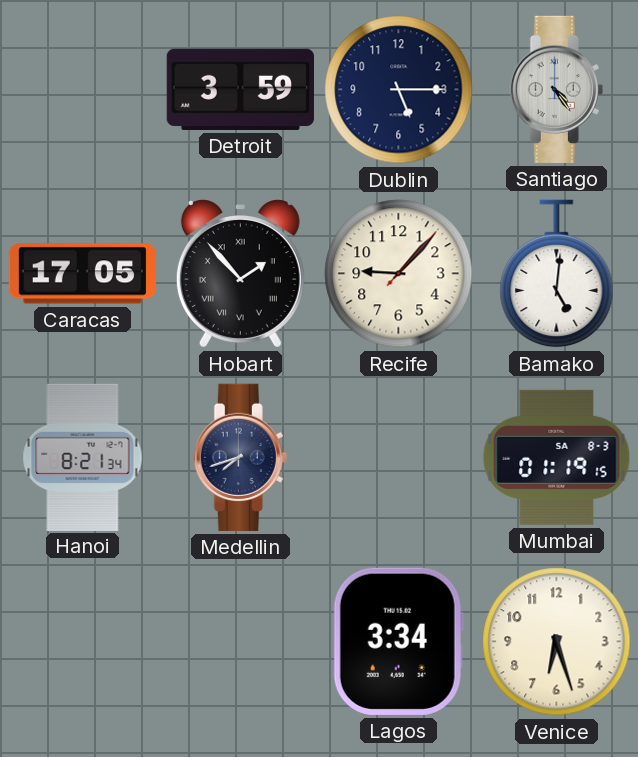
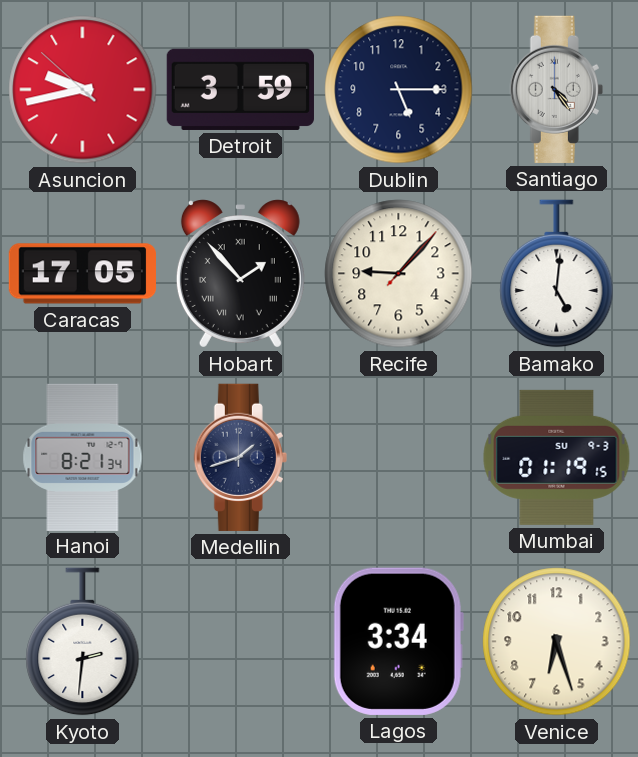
Asuncion: none -> 9:42
Medellin: 7:42 -> 1:42
Mumbai date: SA 8-3 -> SU 9-3
Kyoto: none -> 2:31
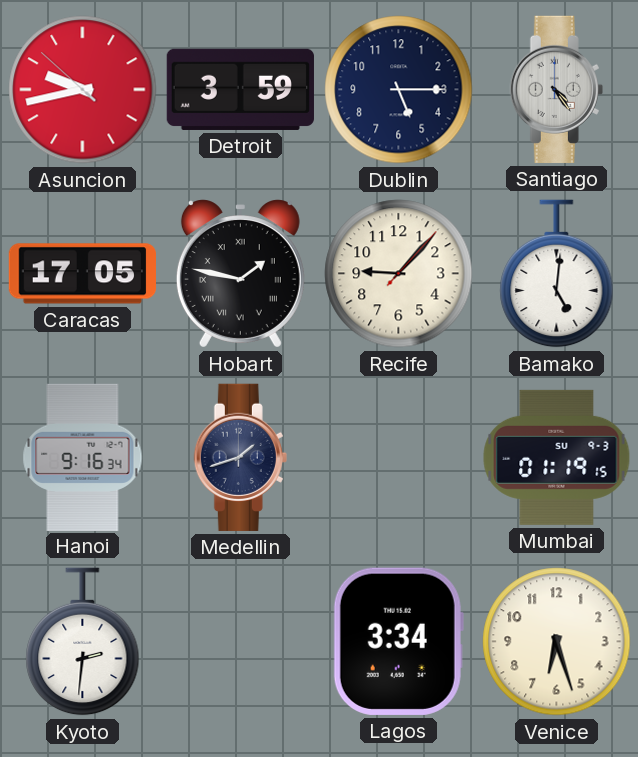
Hobart: 1:53 -> 1:47
Hanoi: 8:21 -> 9:16
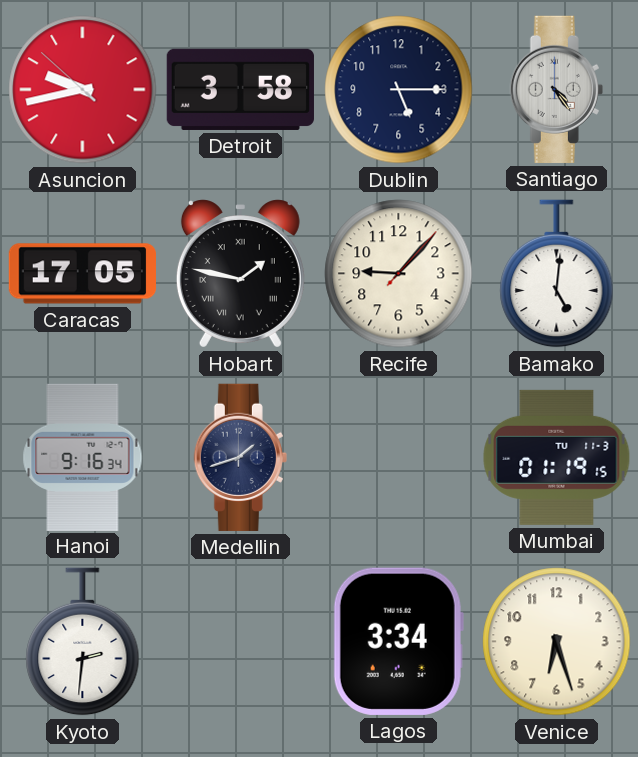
Detroit: 3:59 -> 3:58
Mumbai date: SU 9-3 -> TU 11-3
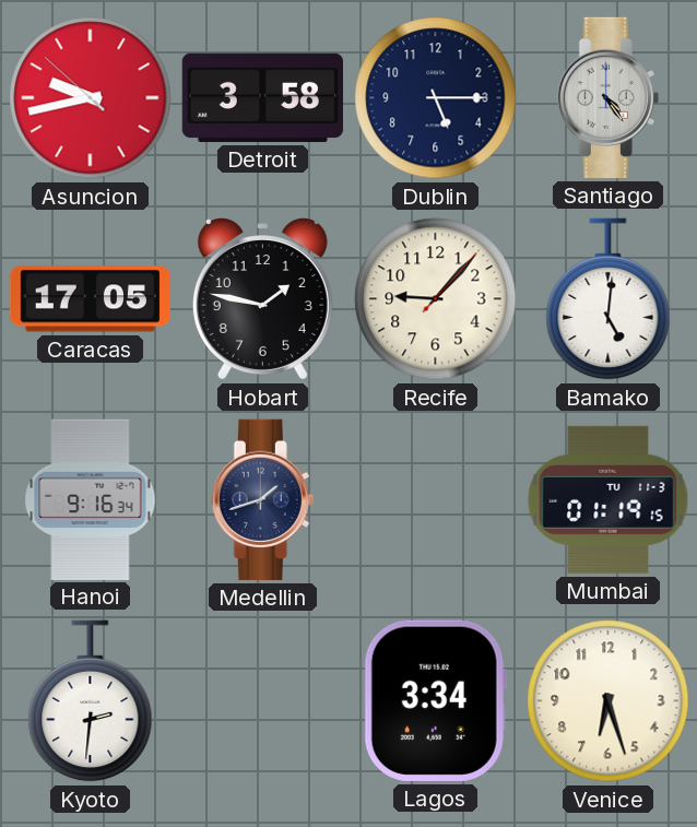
Hobart numerals: Roman -> Arabic
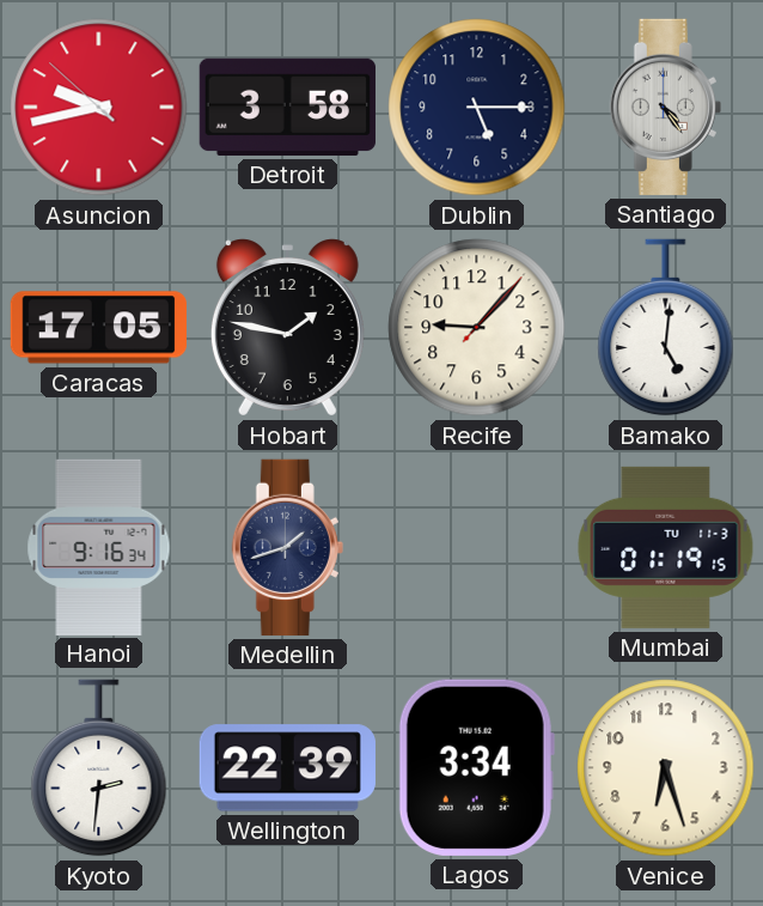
Wellington: none -> 22:39
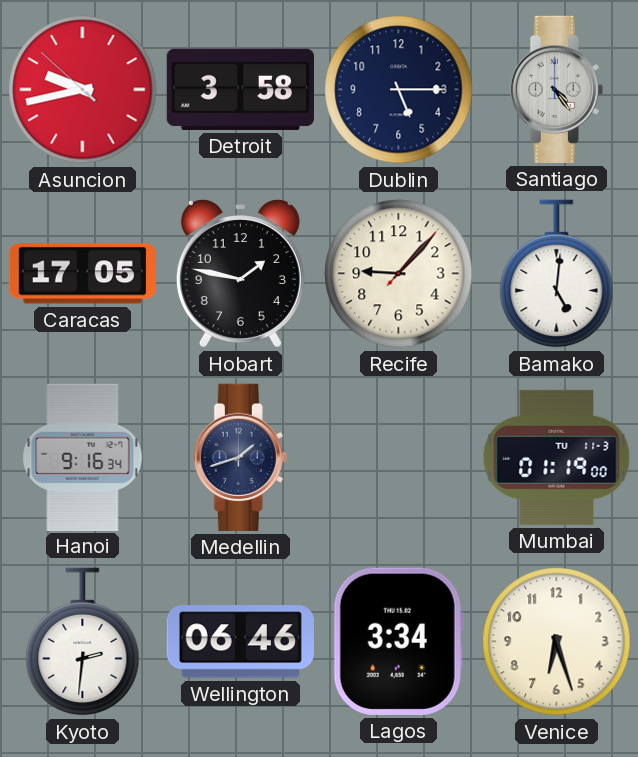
Mumbai: 01:19:15 -> 01:19:00
Wellington: 22:39 -> 06:46
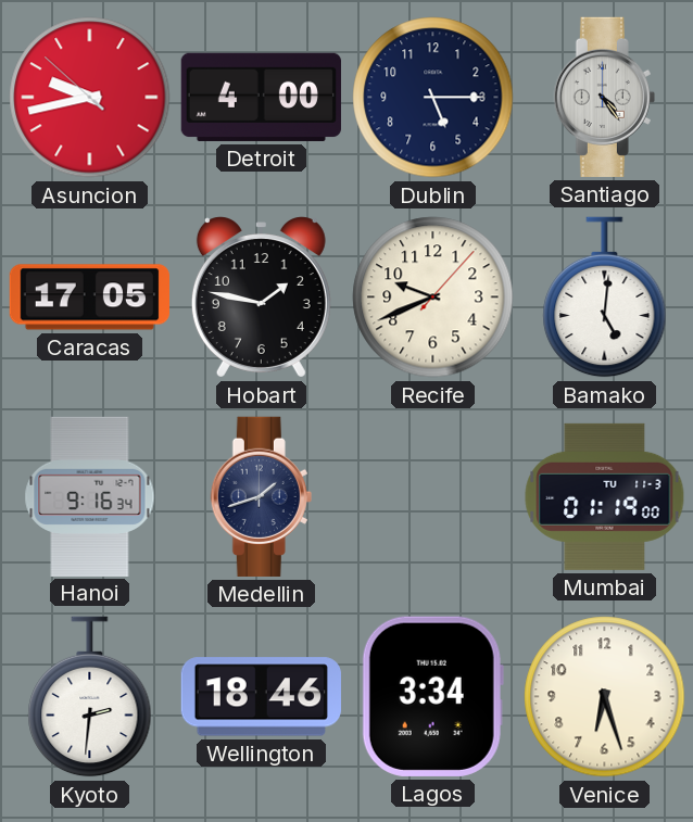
Detroit: 3:58 -> 4:00
Recife: 9:07 -> 9:41
Wellington: 06:46 -> 18:46
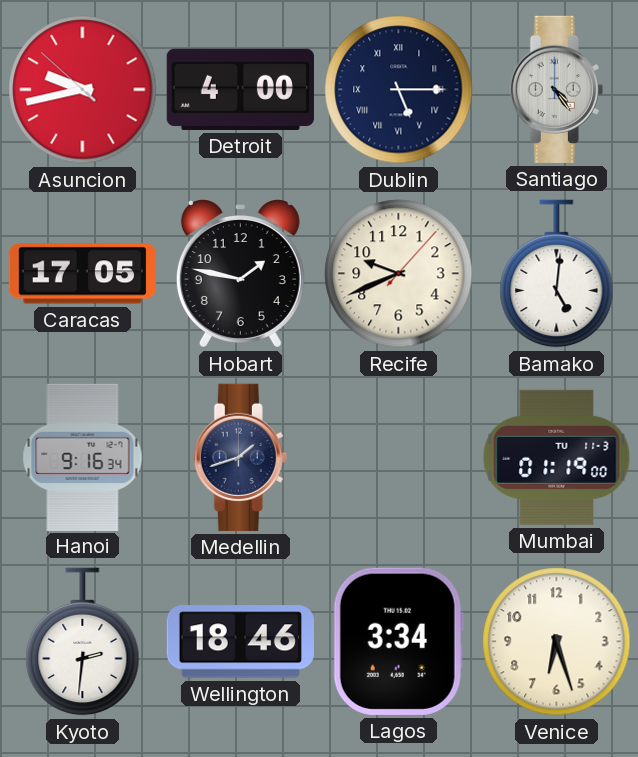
Dublin numerals: Arabic -> Roman
